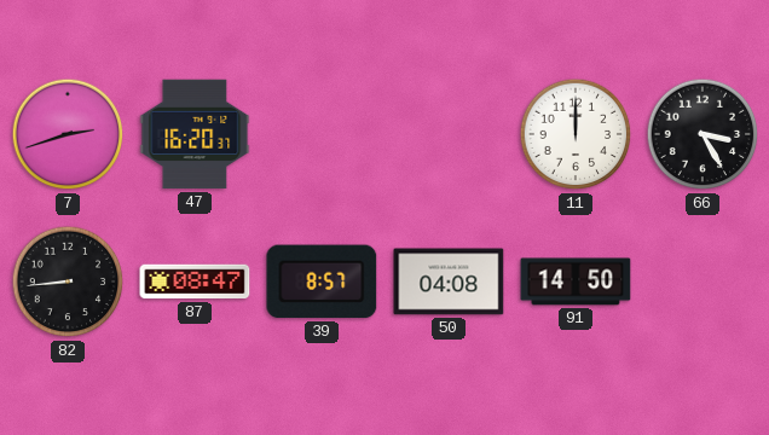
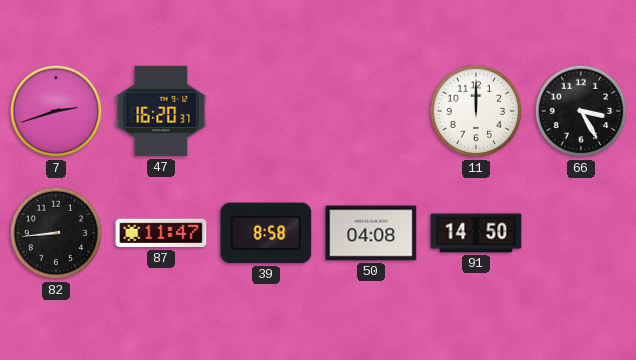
87: 08:47 -> 11:47
39: 8:57 -> 8:58
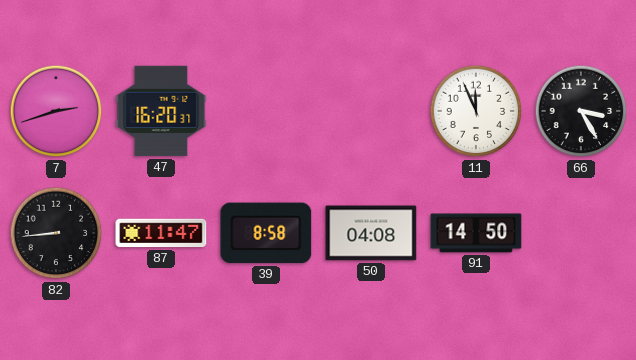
11: 12:00 -> 11:56
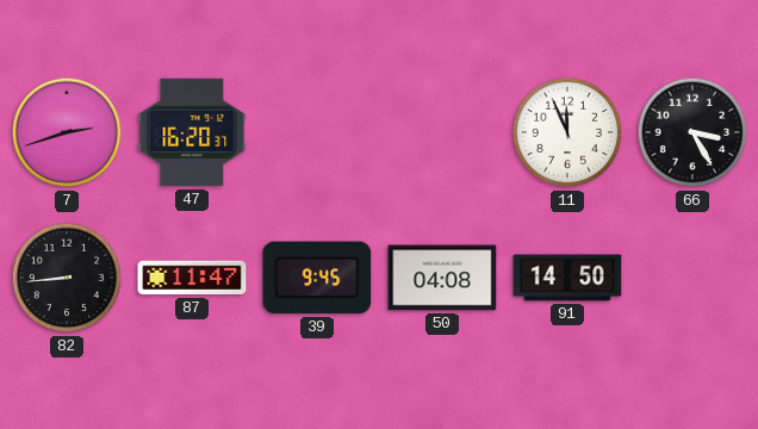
39: 8:58 -> 9:45
